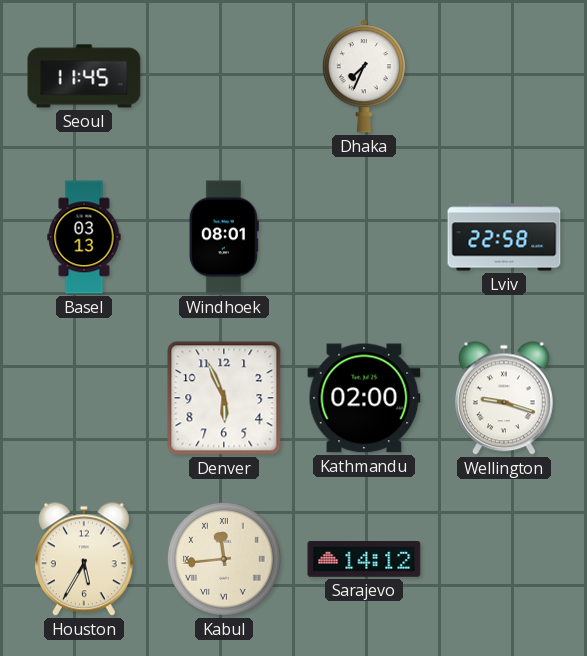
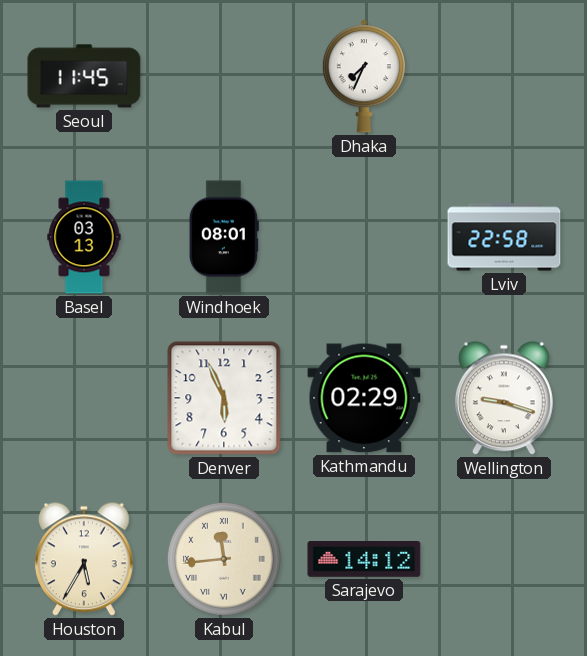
Kathmandu: 02:00 -> 02:29
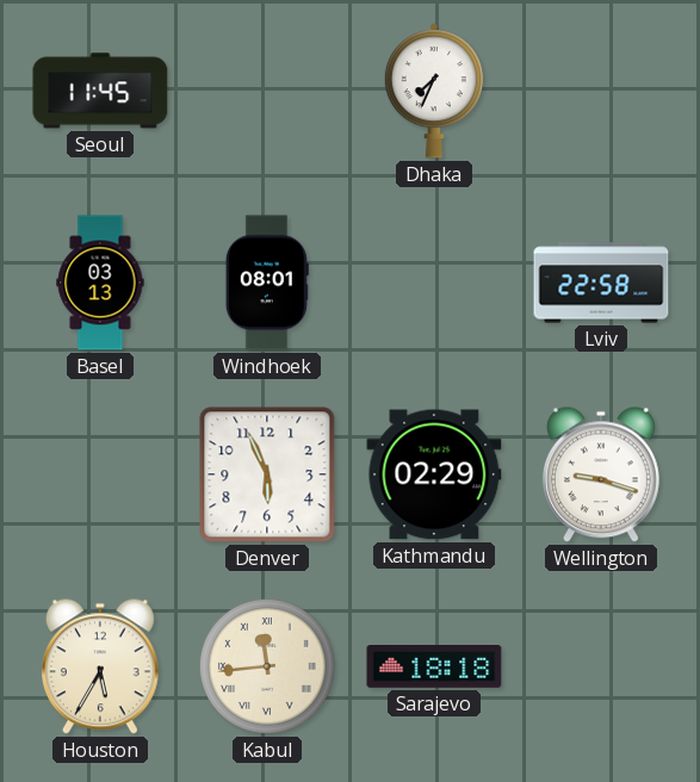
Sarajevo: 14:12 -> 18:18
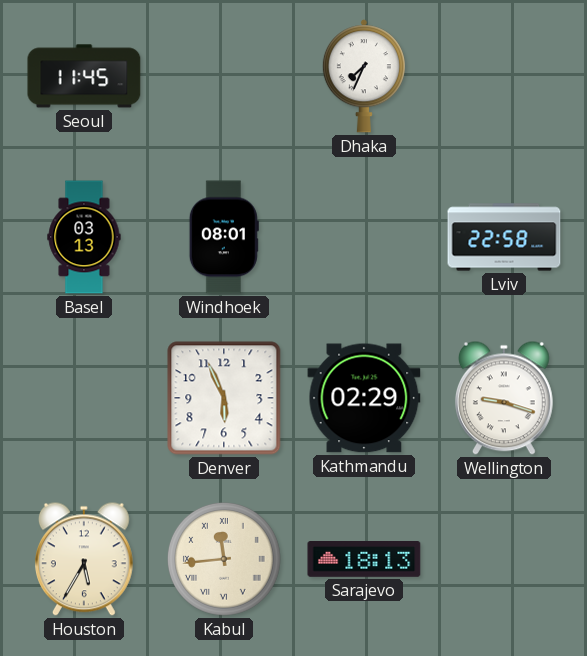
Sarajevo: 18:18 -> 18:13
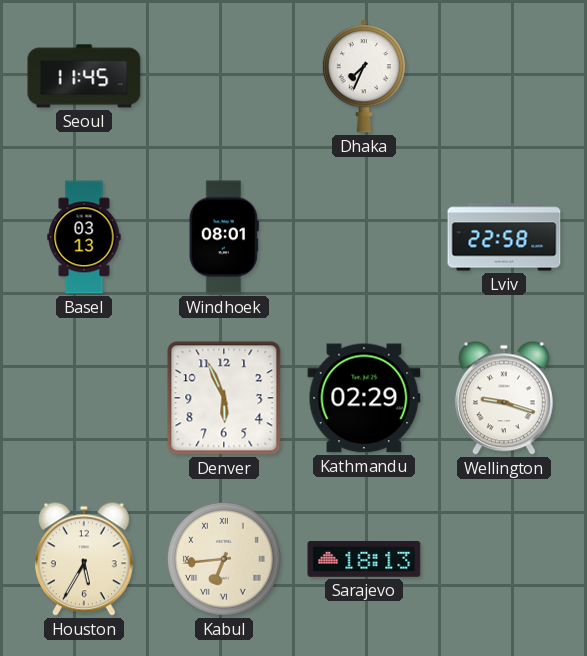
Kabul: 11:44 -> 6:44
